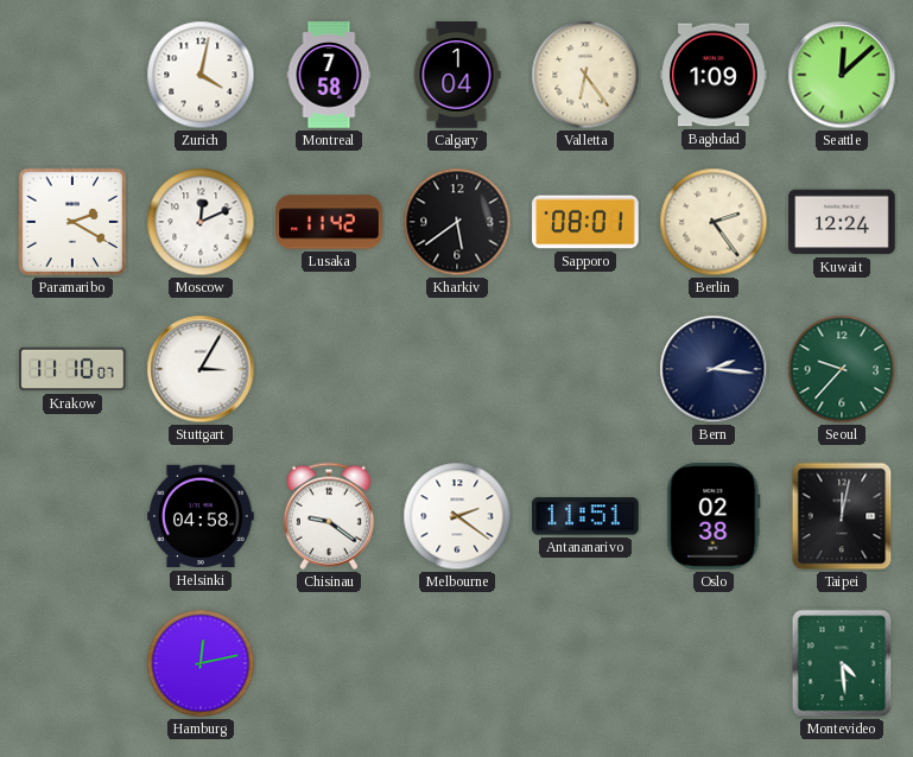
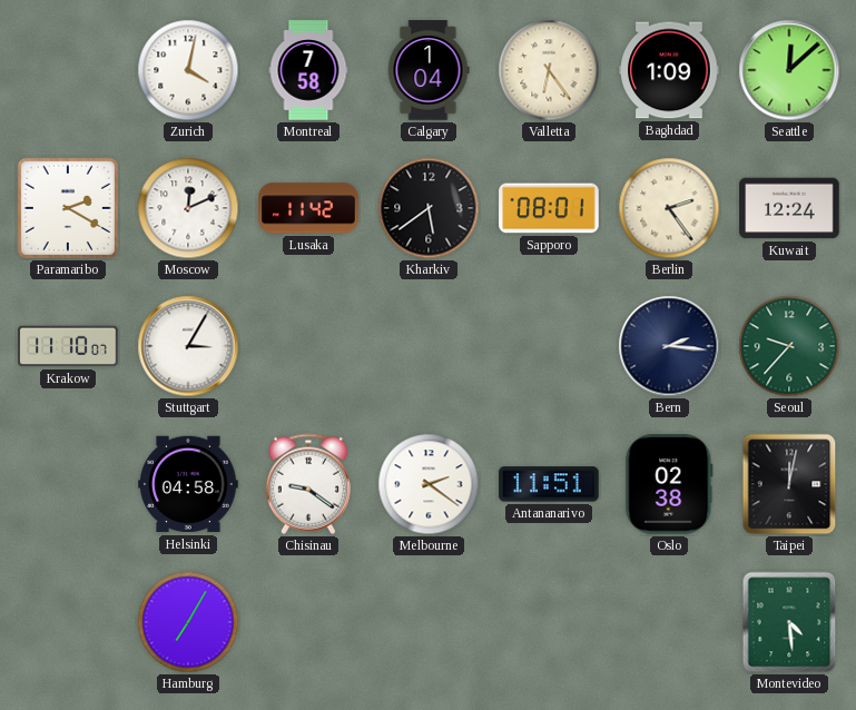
Hamburg: 12:13 -> 7:05
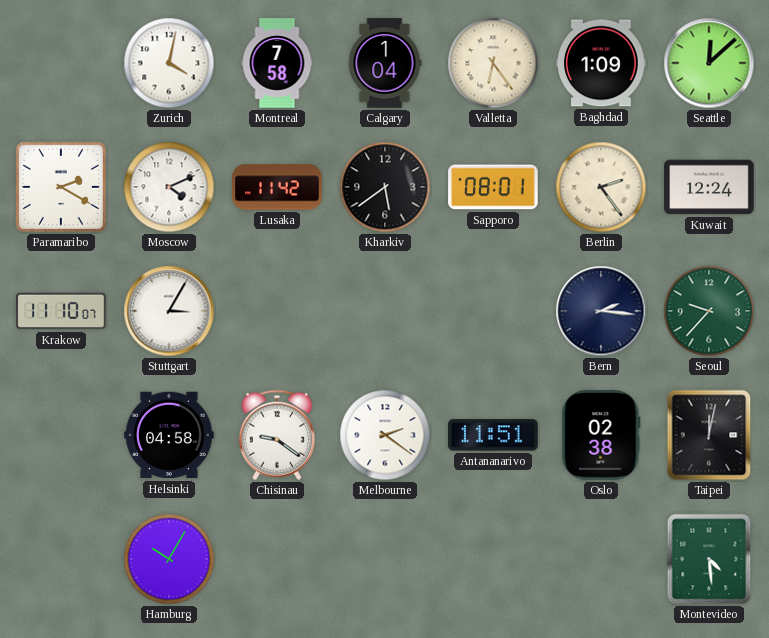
Moscow: 12:11 -> 4:11
Hamburg: 7:05 -> 10:05
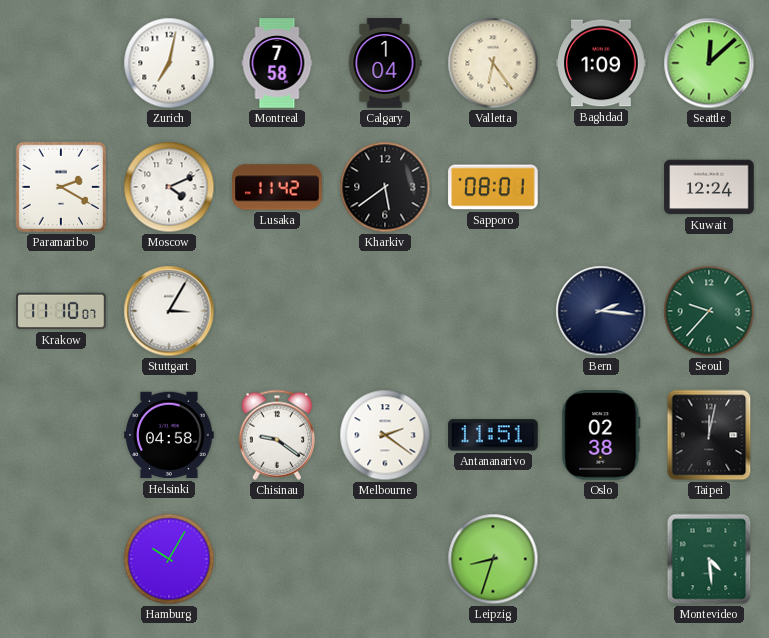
Zurich: 4:02 -> 7:02
Berlin: 2:24 -> none
Leipzig: none -> 8:33
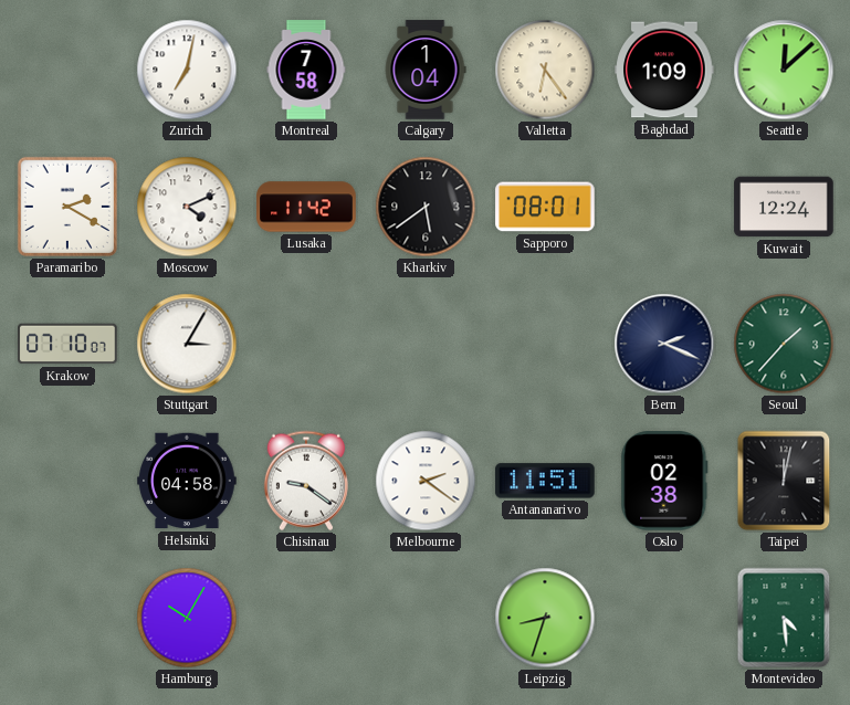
Krakow: 11:10 -> 07:10
Bern: 2:16 -> 2:19
Seoul: 9:37 -> 1:37
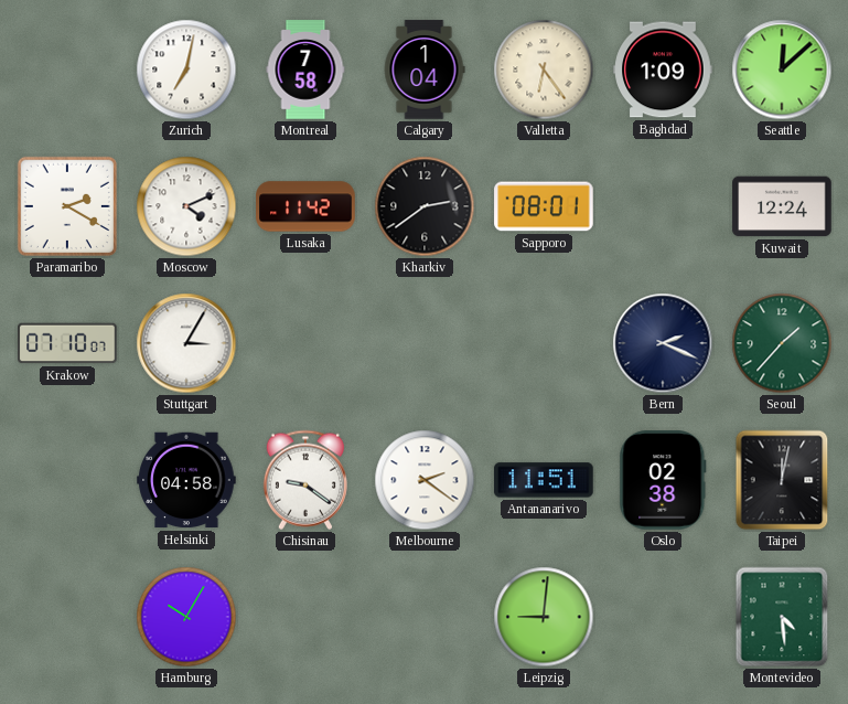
Kharkiv: 5:39 -> 2:39
Leipzig: 8:33 -> 9:01
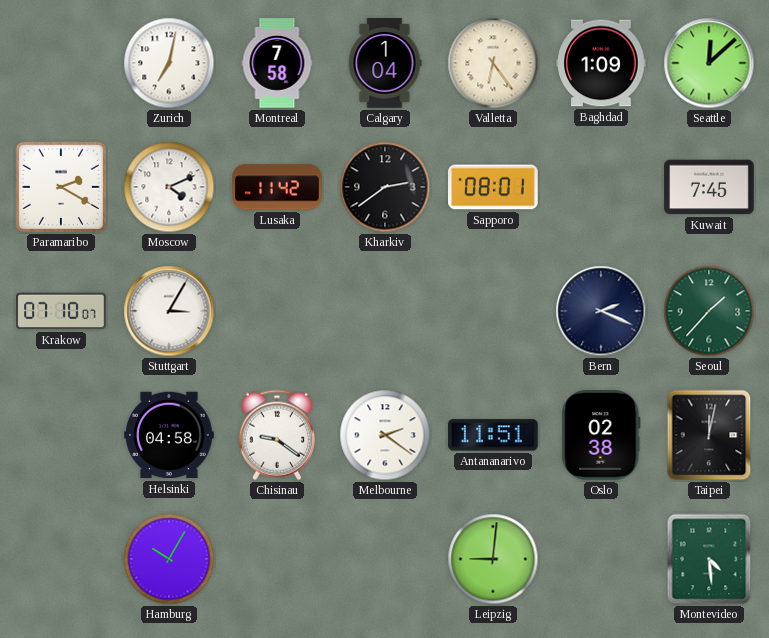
Kuwait: 12:24 -> 7:45
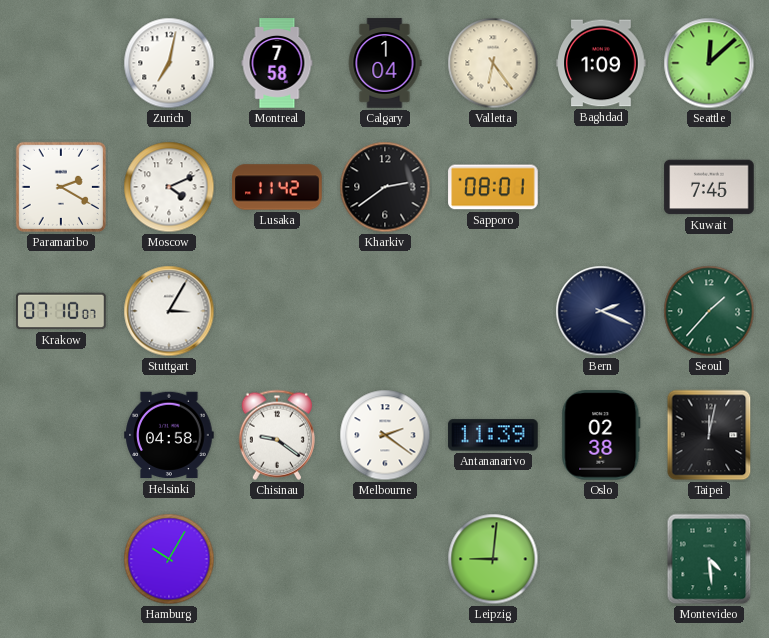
Antananarivo: 11:51 -> 11:39
